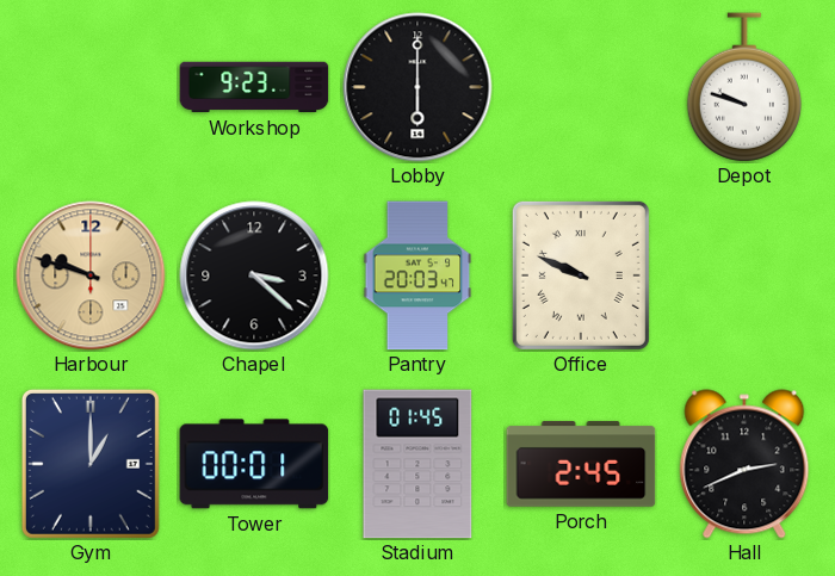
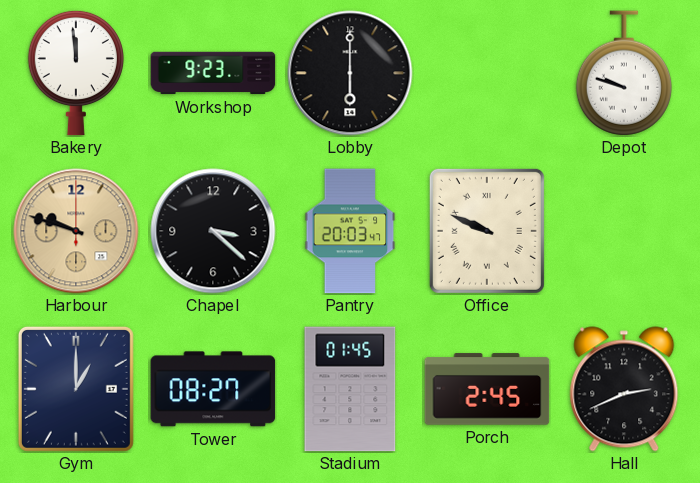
Bakery: none -> 11:59
Tower: 00:01 -> 08:27
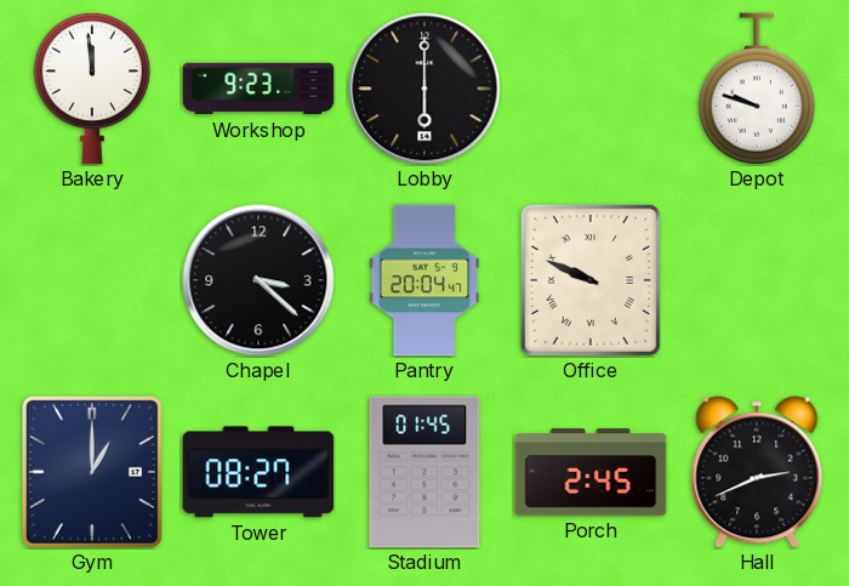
Harbour: 9:48 -> none
Pantry: 20:03 -> 20:04
